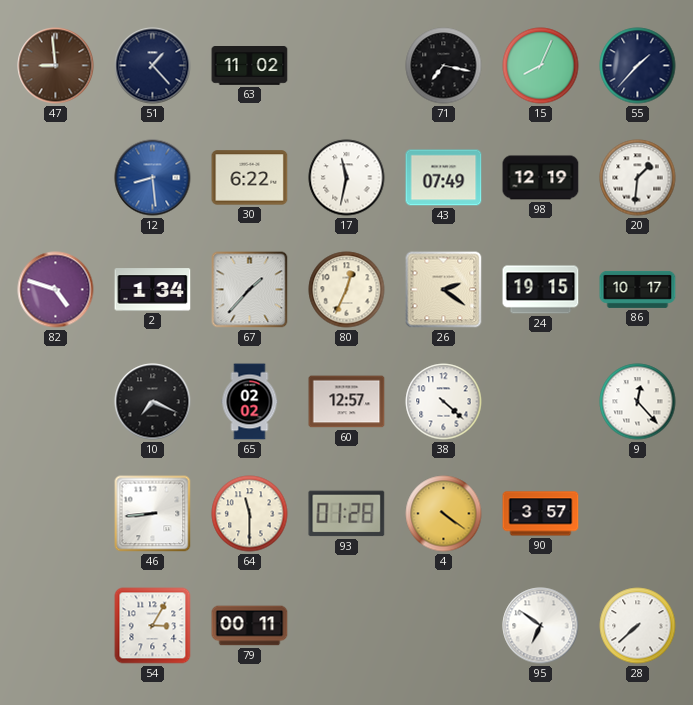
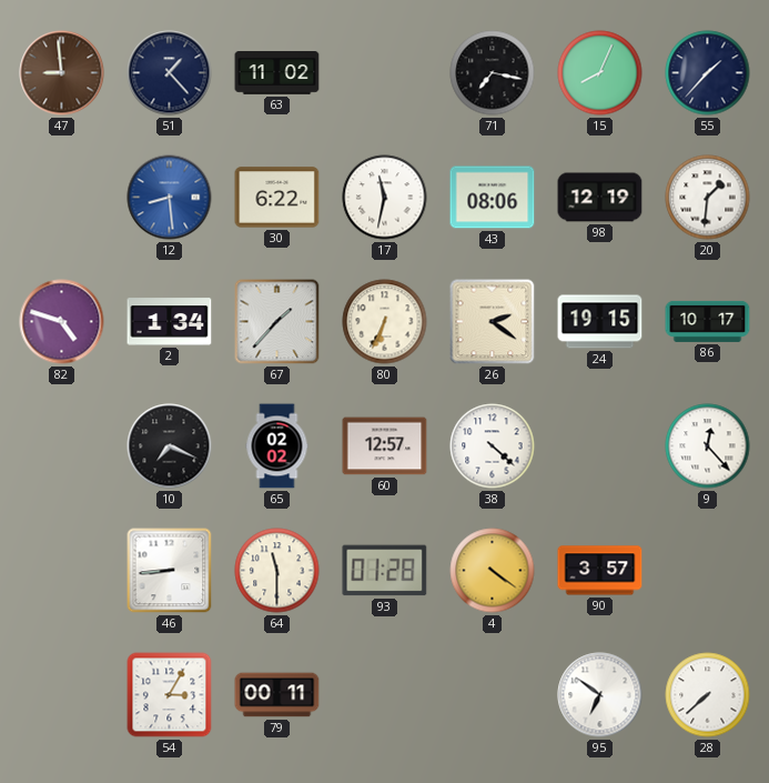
43: 07:49 -> 08:06
80: 12:34 -> 6:34
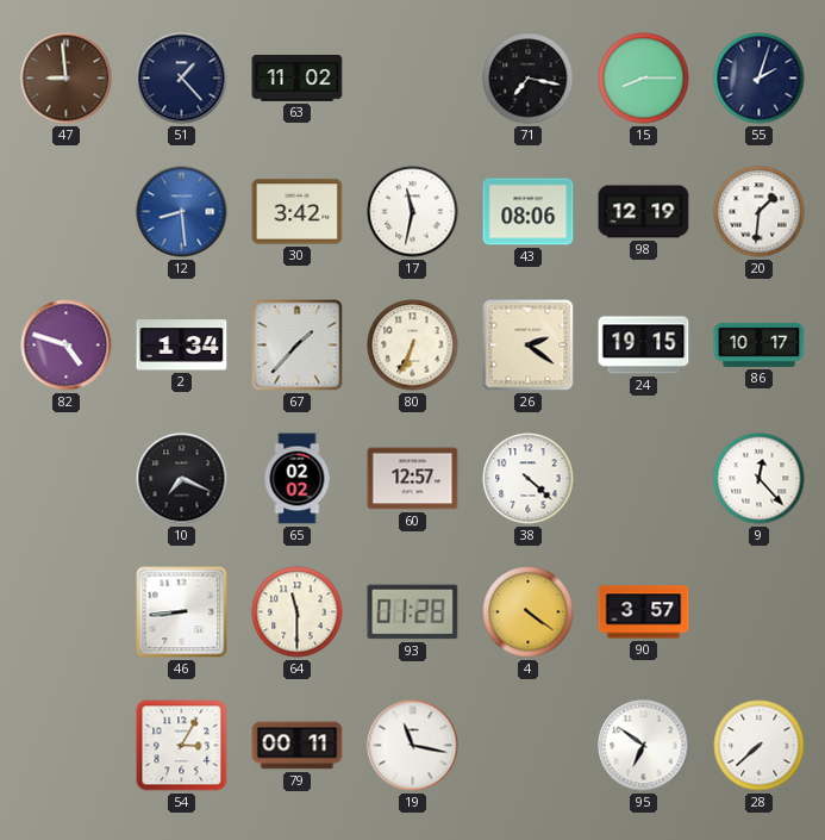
15: 8:04 -> 8:15
55: 1:37 -> 2:03
30: 6:22 -> 3:42
19: none -> 11:17
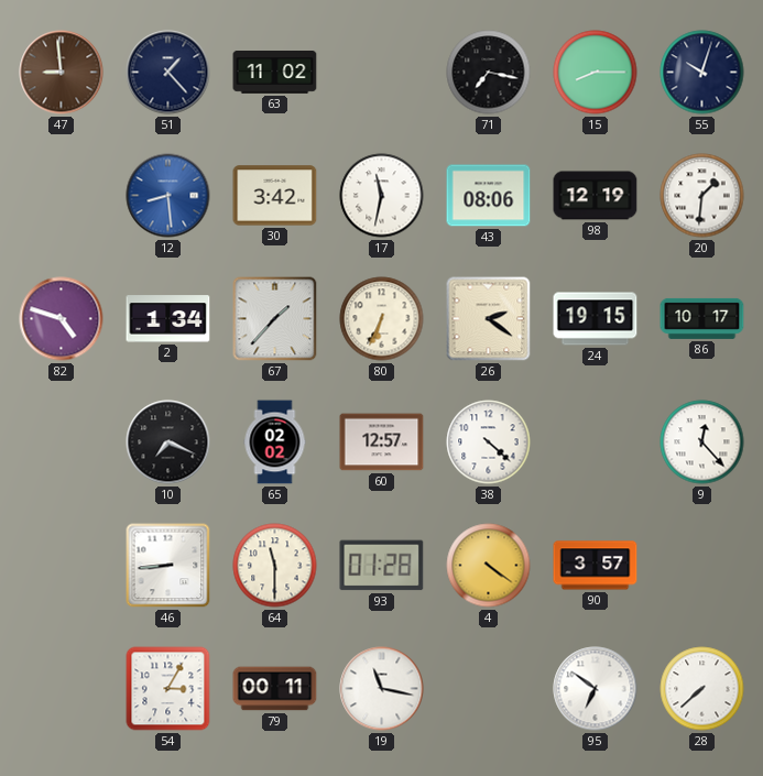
55: 2:03 -> 10:03
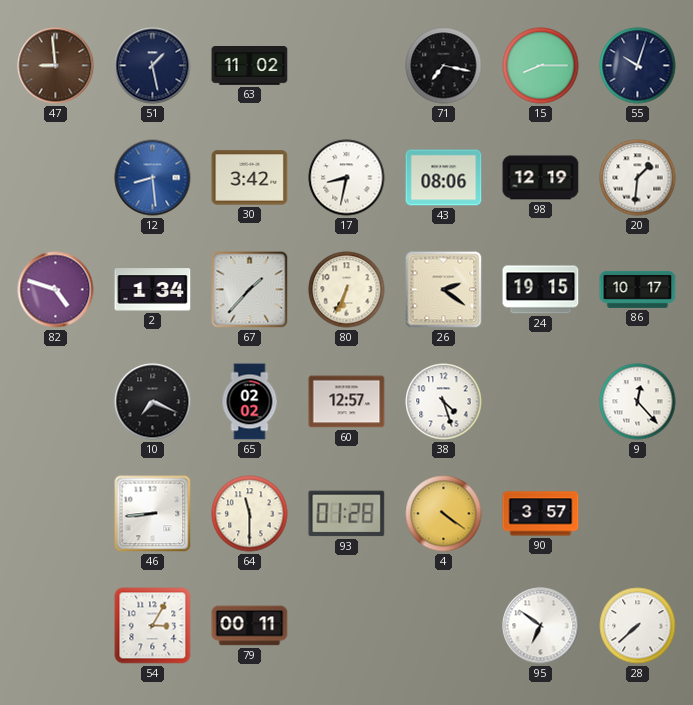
51: 1:23 -> 1:28
17: 11:32 -> 8:32
38: 4:22 -> 4:27
19: 11:17 -> none
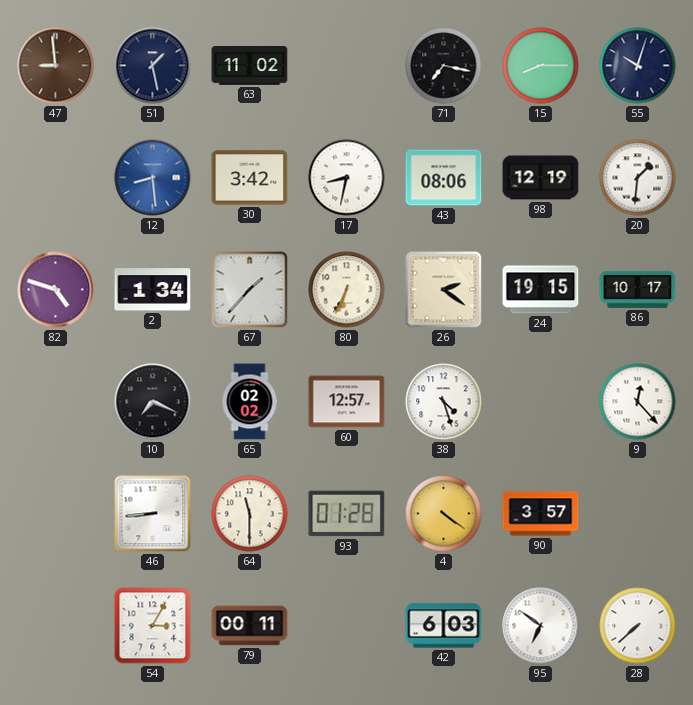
42: none -> 6:03
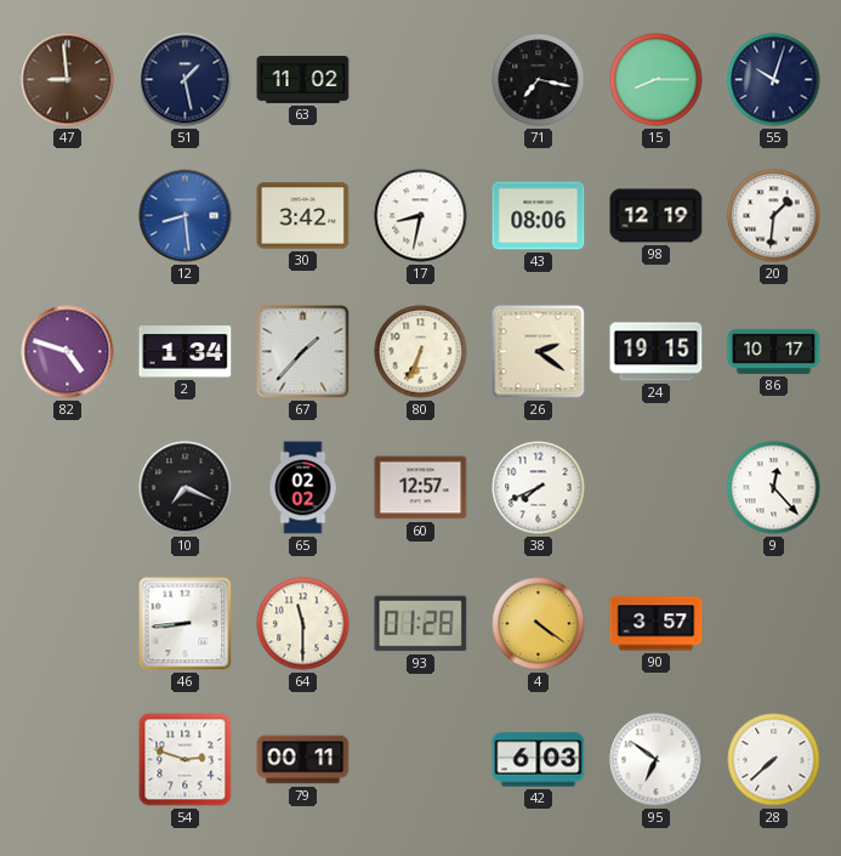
38: 4:27 -> 7:41
54: 3:05 -> 2:48
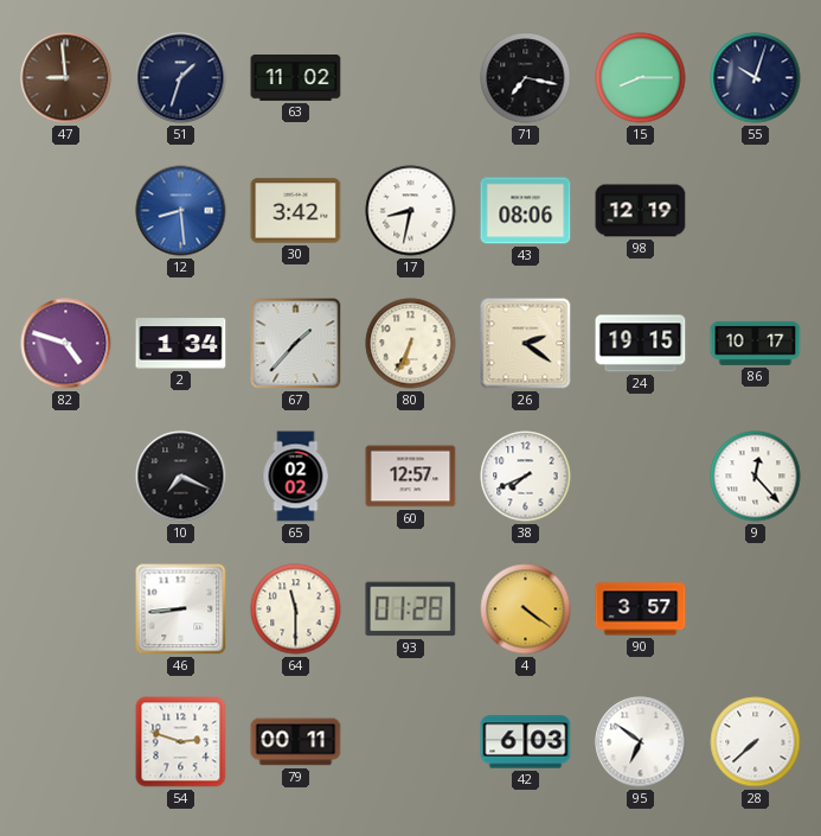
51: 1:28 -> 1:33
20: 1:31 -> none
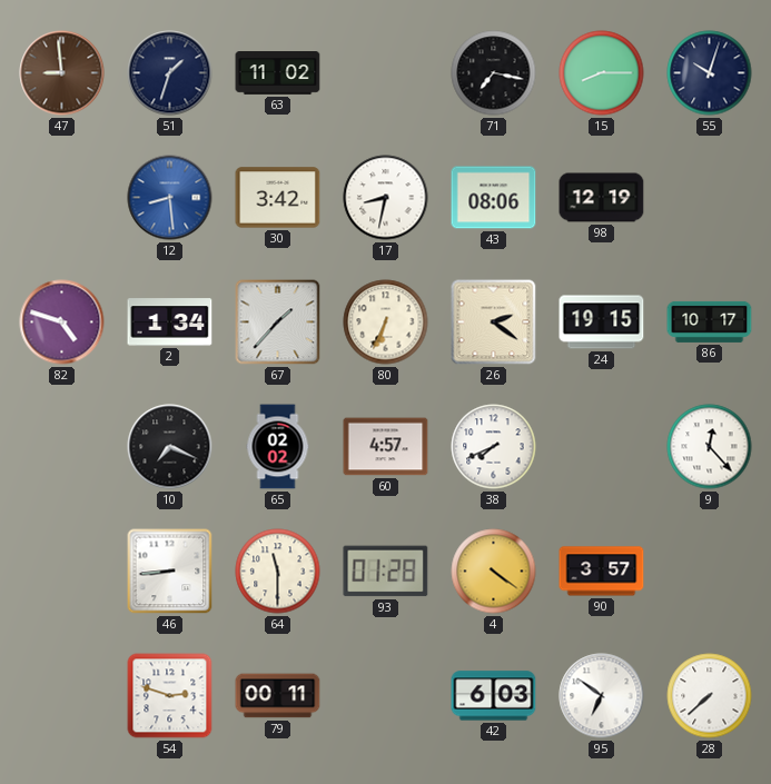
60: 12:57 -> 4:57
